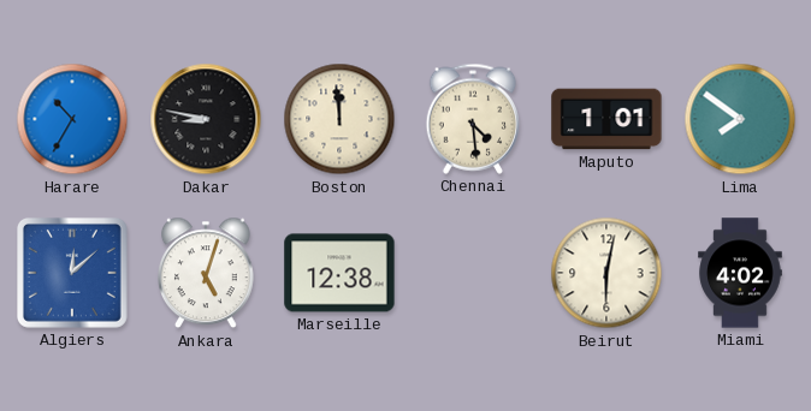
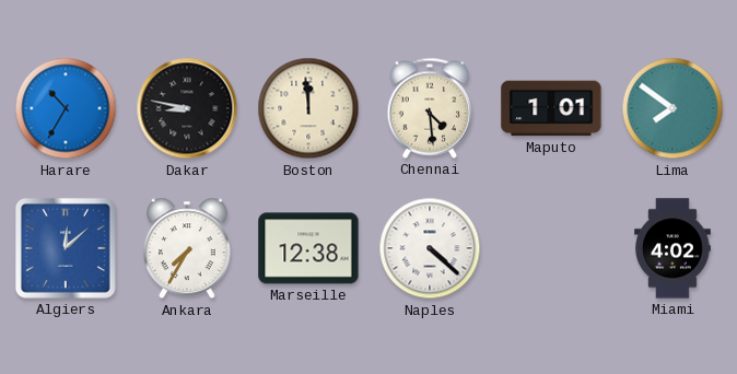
Ankara: 5:03 -> 7:35
Naples: none -> 4:22
Beirut: 6:02 -> none
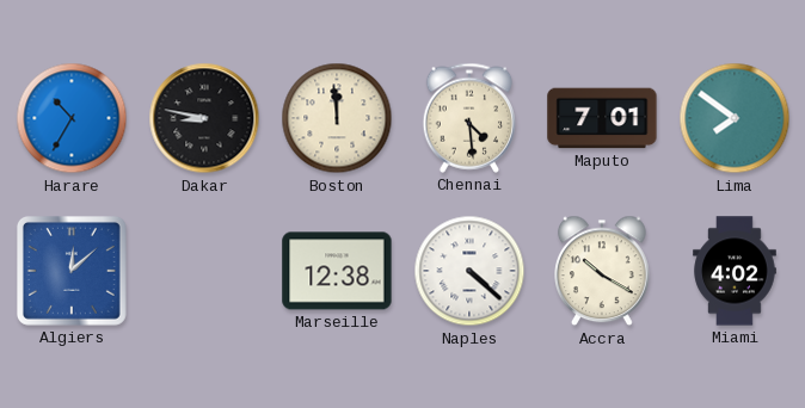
Maputo: 1:01 -> 7:01
Ankara: 7:35 -> none
Accra: none -> 10:20
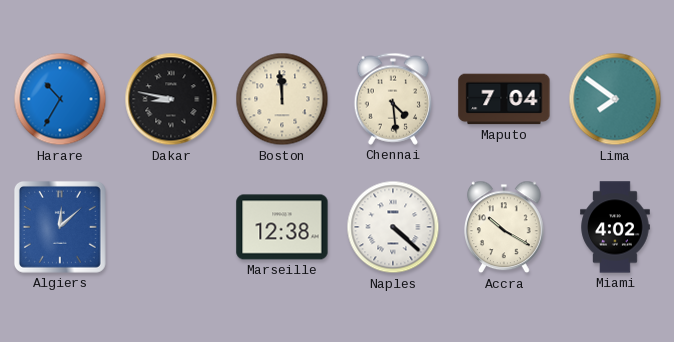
Maputo: 7:01 -> 7:04
